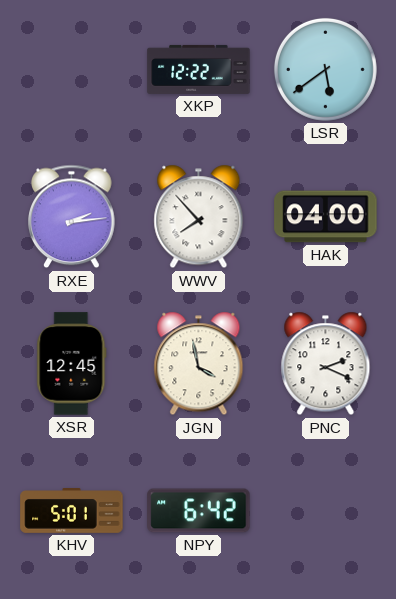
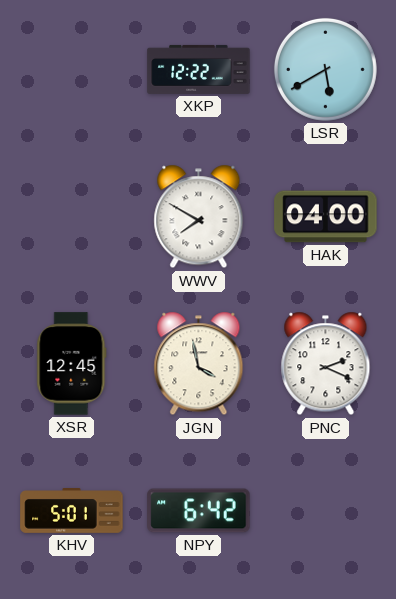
LSR: 5:39 -> 5:40
RXE: 2:14 -> none
WWV: 7:53 -> 7:50
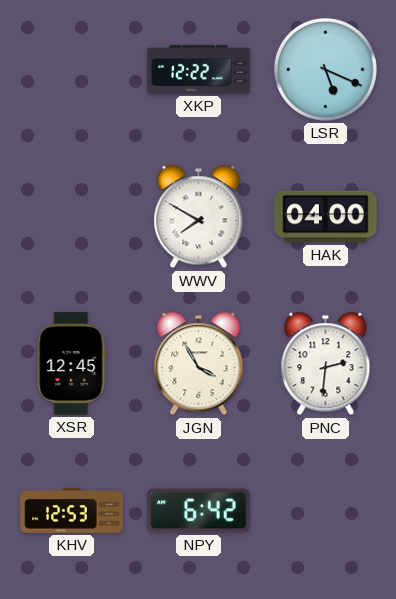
LSR: 5:40 -> 5:19
JGN: 3:58 -> 3:55
PNC: 2:19 -> 2:31
KHV: 5:01 -> 12:53
